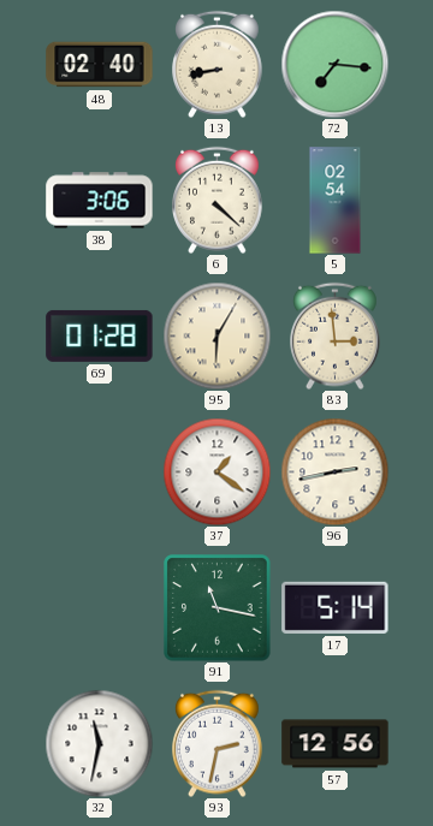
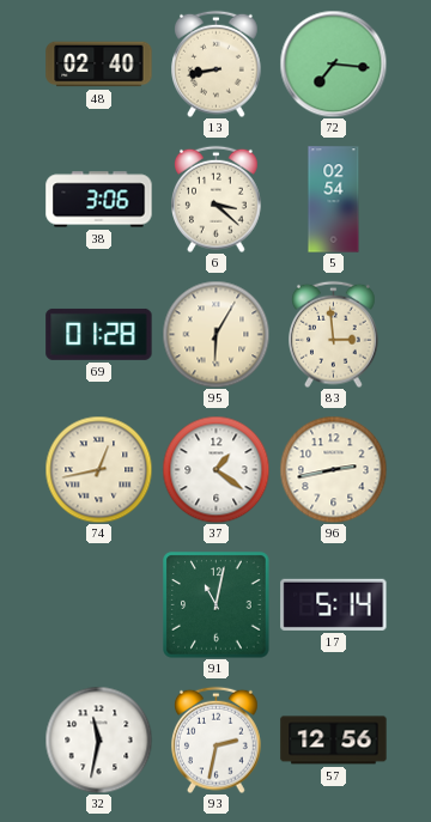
6: 4:22 -> 3:22
74: none -> 12:43
91: 11:17 -> 11:02
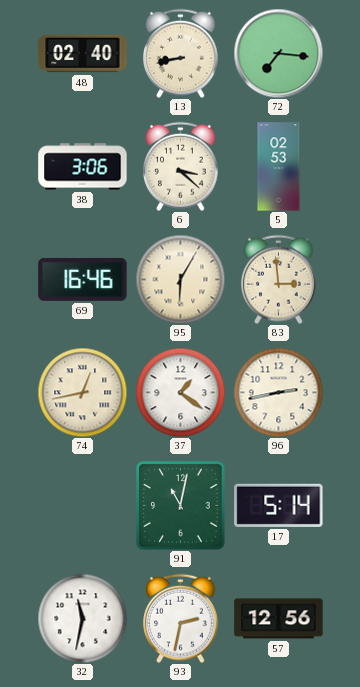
5: 02:54 -> 02:53
69: 01:28 -> 16:46
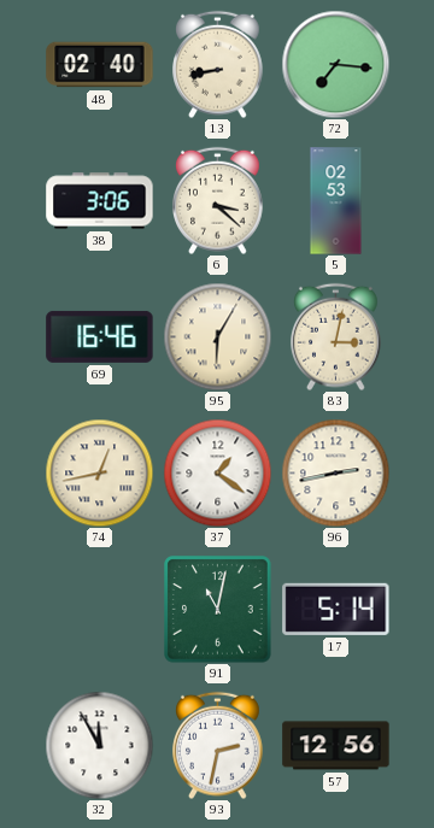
83: 2:59 -> 3:02
32: 11:32 -> 11:55
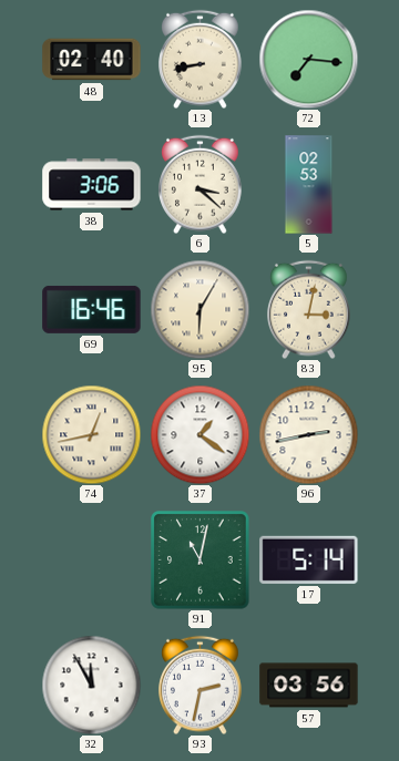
57: 12:56 -> 03:56
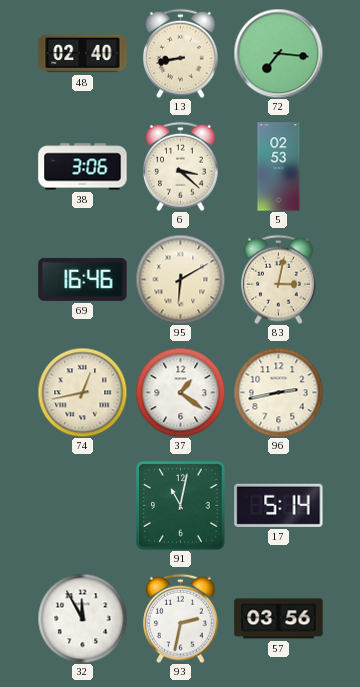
95: 6:05 -> 6:10
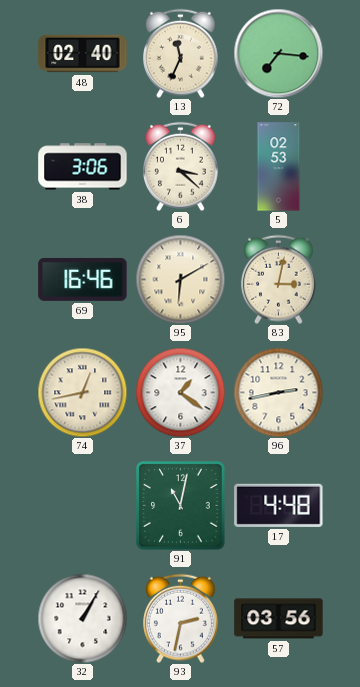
13: 8:43 -> 11:34
17: 5:14 -> 4:48
32: 11:55 -> 1:05
